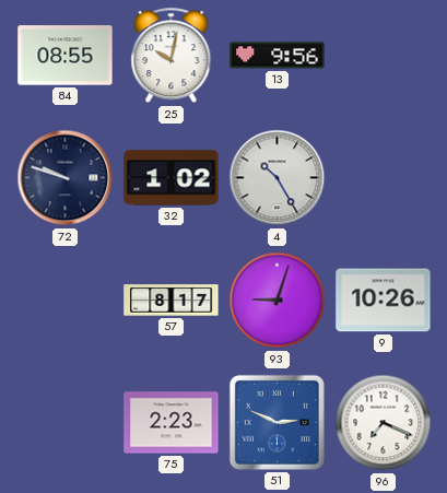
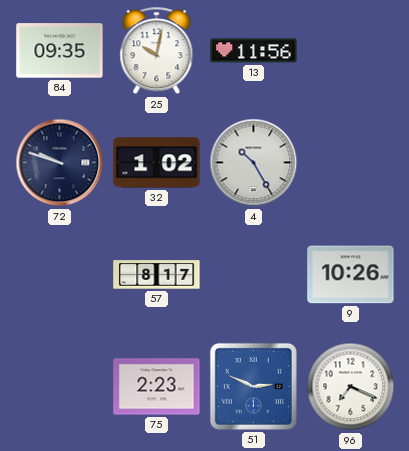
84: 08:55 -> 09:35
13: 9:56 -> 11:56
93: 9:03 -> none
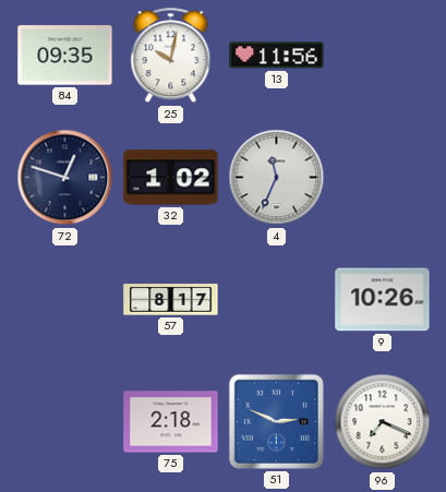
72: 9:48 -> 12:48
4: 10:25 -> 11:34
75: 2:23 -> 2:18
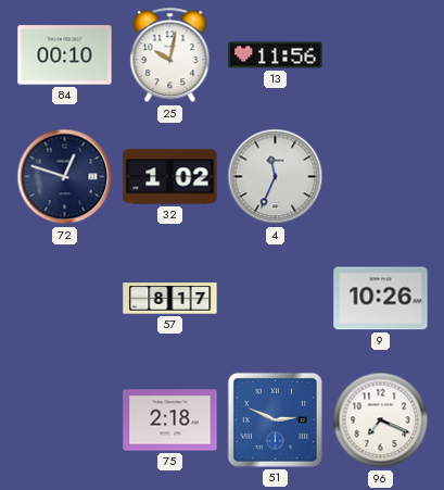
84: 09:35 -> 00:10
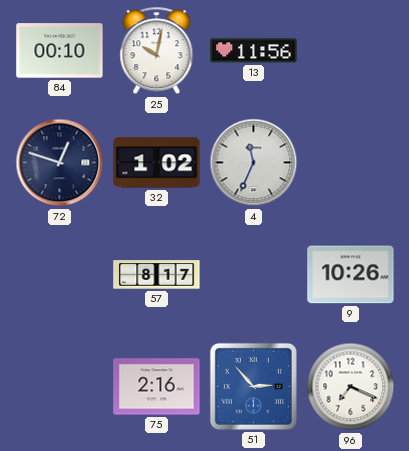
75: 2:18 -> 2:16
51: 2:49 -> 2:53
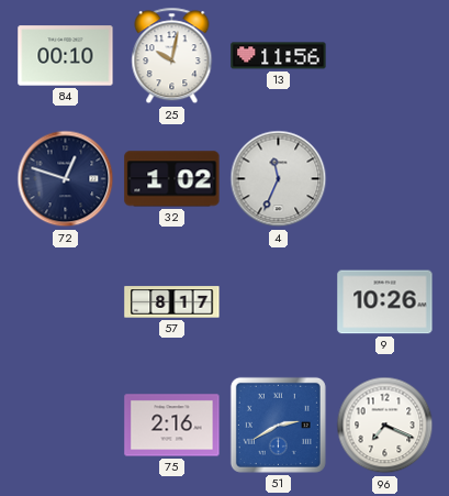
51: 2:53 -> 2:40
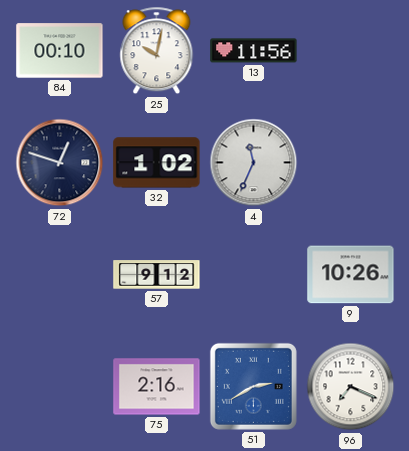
57: 8:17 -> 9:12
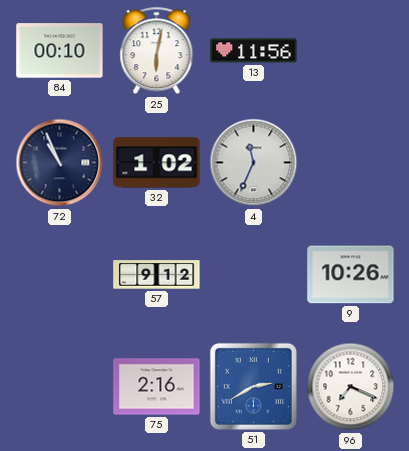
25: 10:02 -> 6:02
72: 12:48 -> 10:56
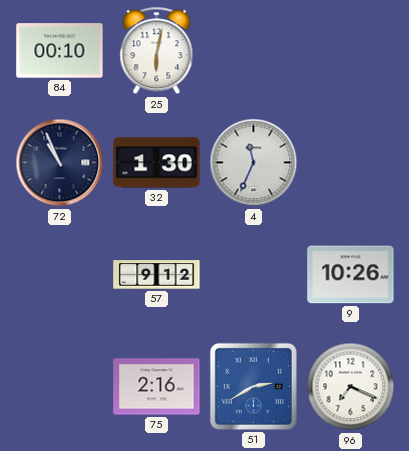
13: 11:56 -> none
32: 1:02 -> 1:30
